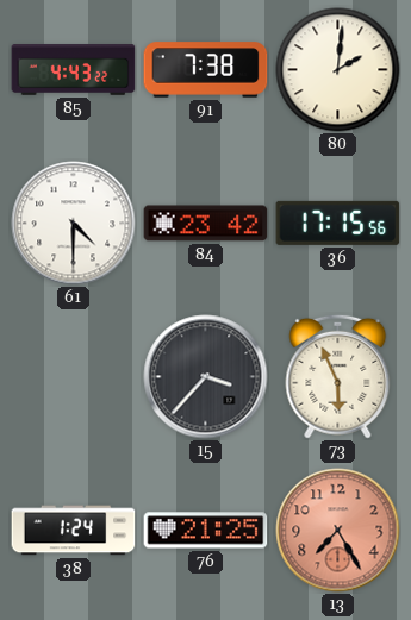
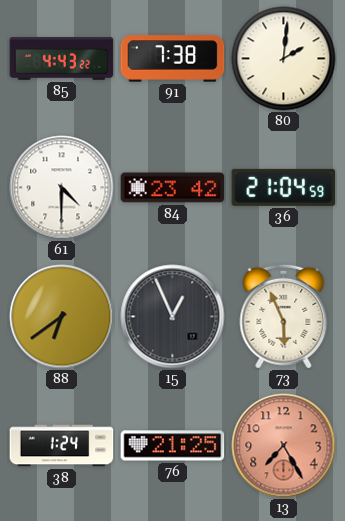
36: 17:15 -> 21:04
88: none -> 6:39
15: 3:37 -> 12:56
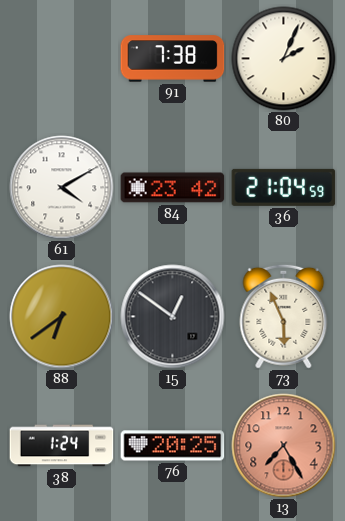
85: 4:43 -> none
80: 2:01 -> 2:04
61: 4:30 -> 4:10
15: 12:56 -> 12:51
76: 21:25 -> 20:25
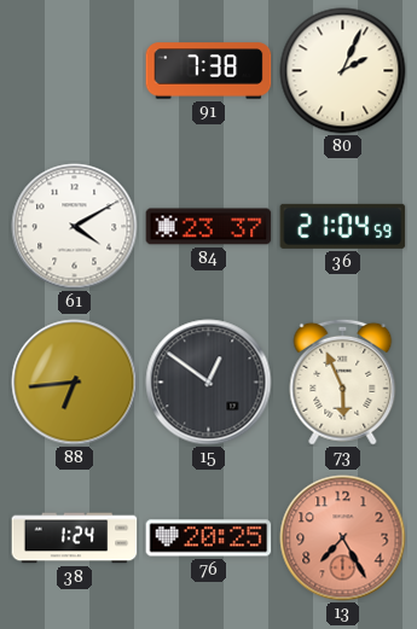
84: 23:42 -> 23:37
88: 6:39 -> 6:44
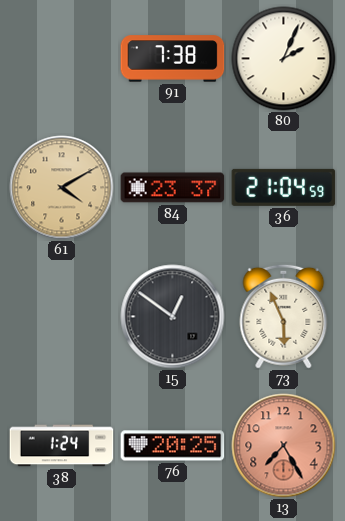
61 dial: white -> champagne
88: 6:44 -> none
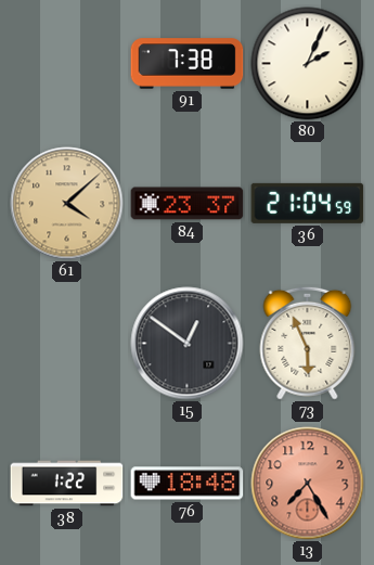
61: 4:10 -> 4:08
38: 1:24 -> 1:22
76: 20:25 -> 18:48
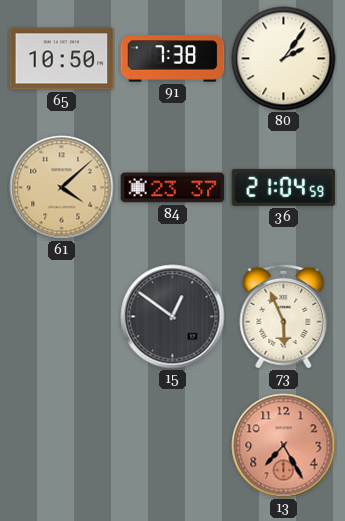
65: none -> 10:50
80: 2:04 -> 2:06
38: 1:22 -> none
76: 18:48 -> none
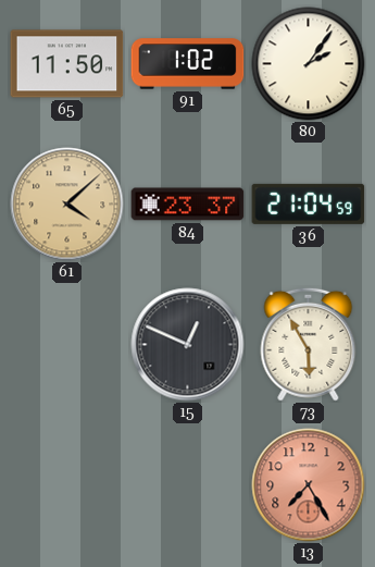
65: 10:50 -> 11:50
91: 7:38 -> 1:02
15: 12:51 -> 12:49
73: 5:56 -> 5:55
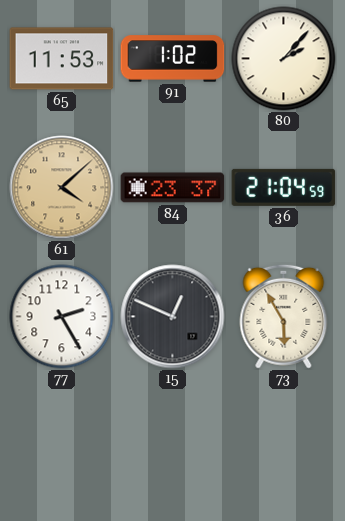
65: 11:50 -> 11:53
80: 2:06 -> 2:07
77: none -> 2:25
13: 7:25 -> none
